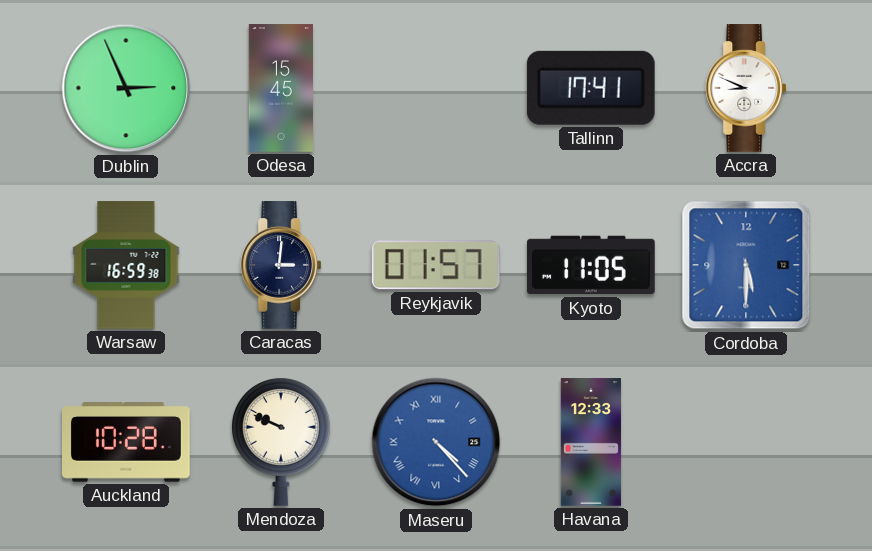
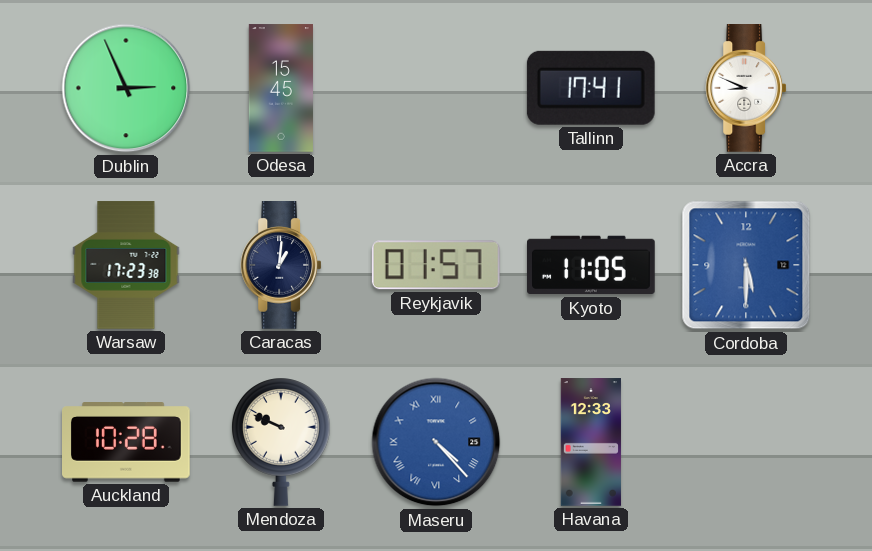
Warsaw: 16:59 -> 17:23
Caracas: 3:01 -> 1:01
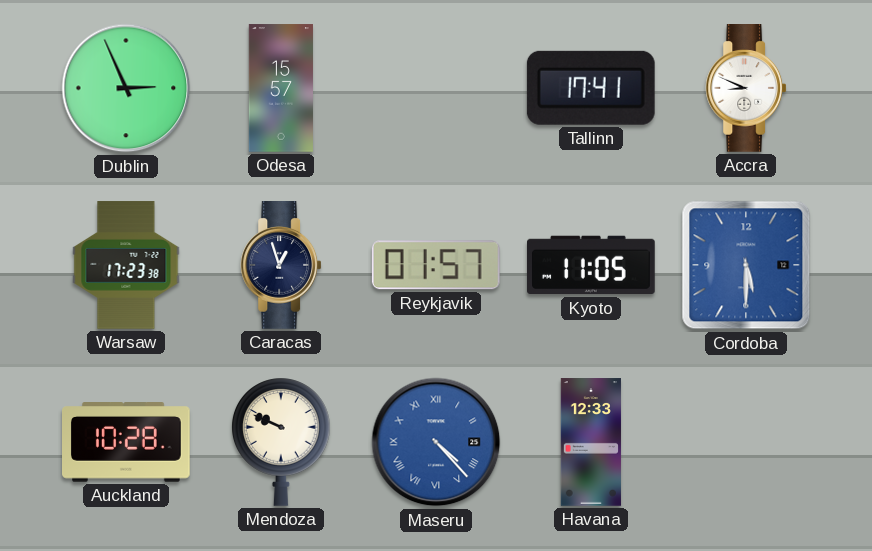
Odesa: 15:45 -> 15:57
Caracas: 1:01 -> 12:57
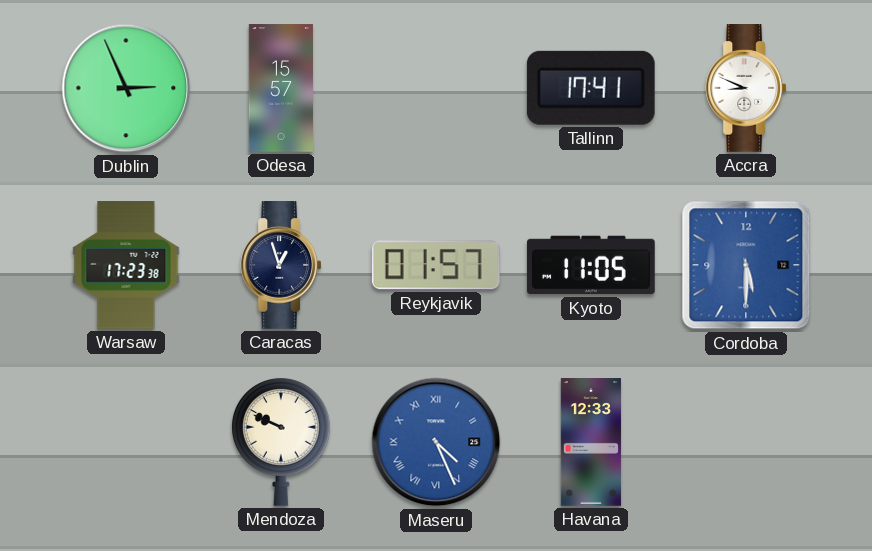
Auckland: 10:28 -> none
Maseru: 4:23 -> 4:26
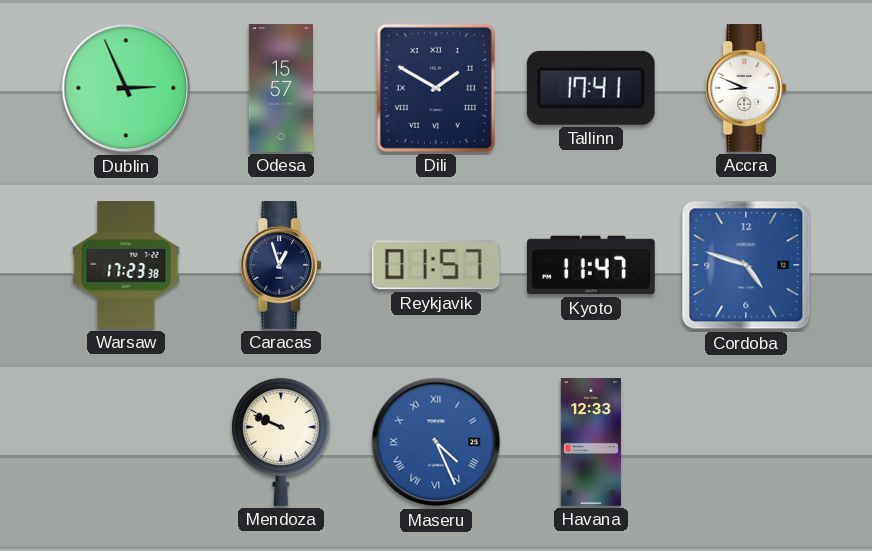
Dili: none -> 1:50
Kyoto: 11:05 -> 11:47
Cordoba: 5:30 -> 4:48
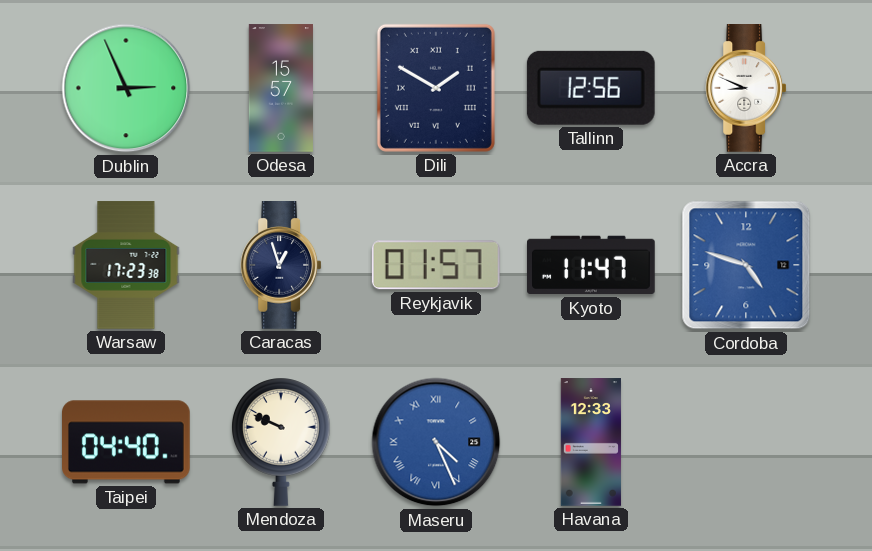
Tallinn: 17:41 -> 12:56
Taipei: none -> 04:40
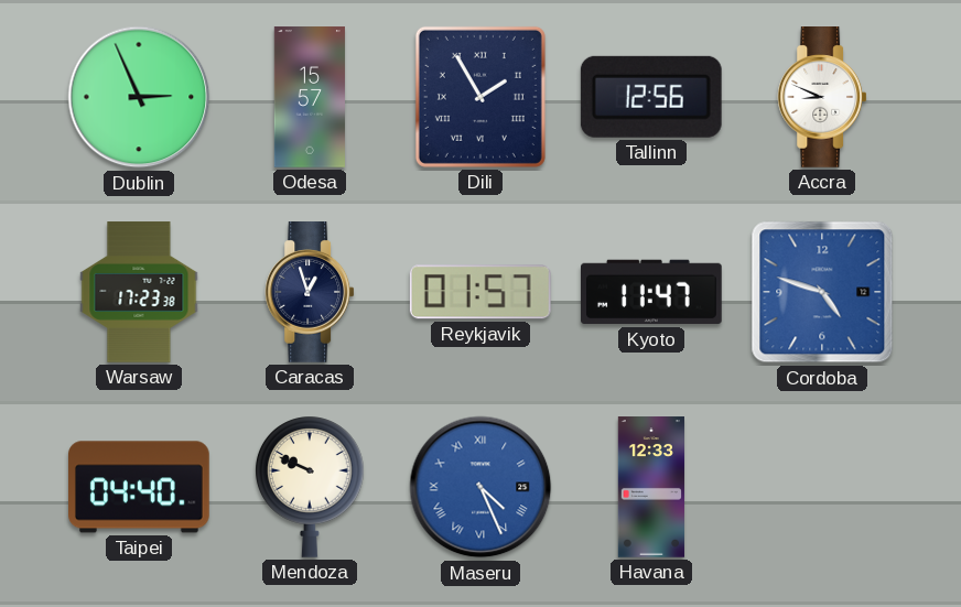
Dili: 1:50 -> 1:55
